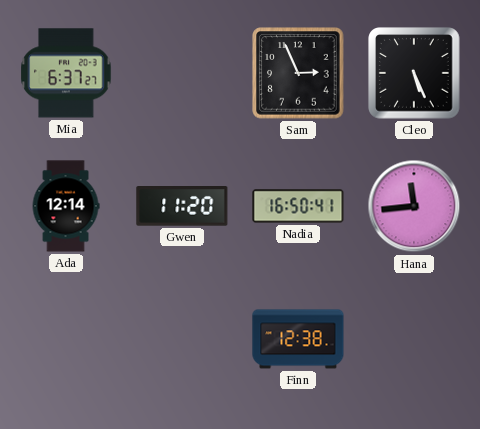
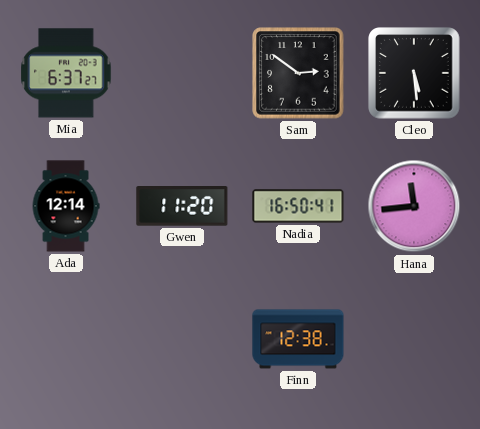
Sam: 2:56 -> 2:51
Cleo: 5:26 -> 5:29
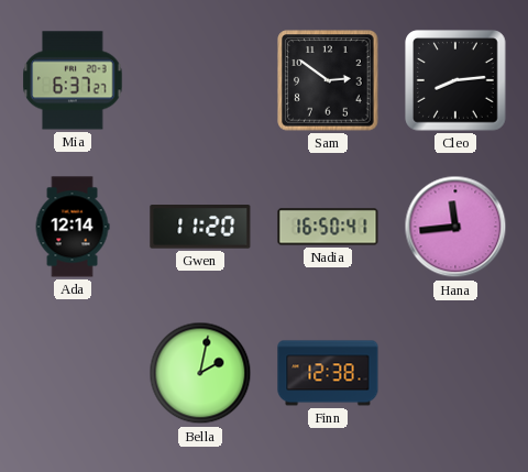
Cleo: 5:29 -> 8:14
Bella: none -> 2:02
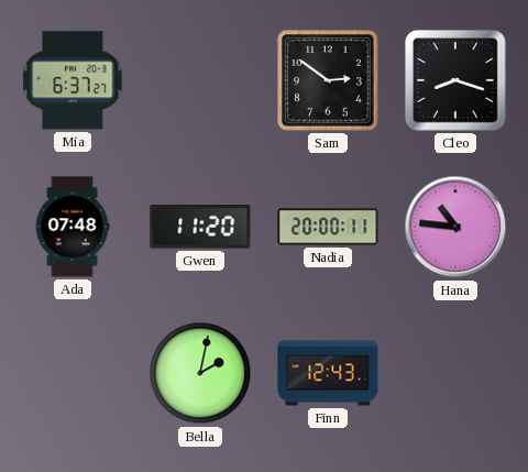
Cleo: 8:14 -> 8:18
Ada: 12:14 -> 07:48
Nadia: 16:50 -> 20:00
Hana: 11:44 -> 10:46
Finn: 12:38 -> 12:43
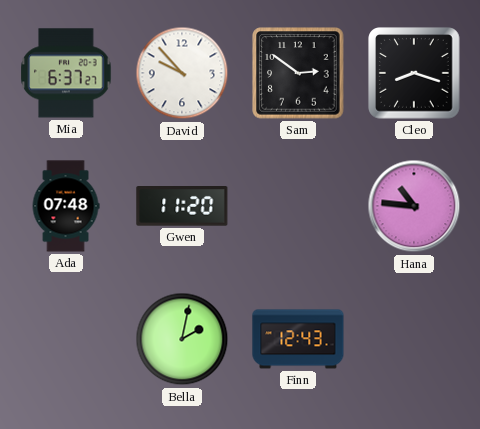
David: none -> 9:53
Nadia: 20:00 -> none
